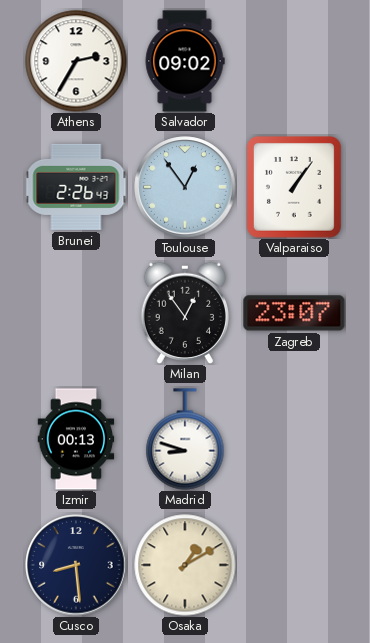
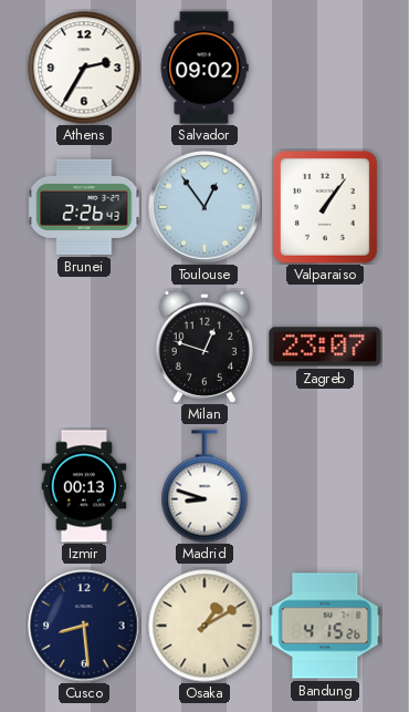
Milan: 12:54 -> 12:48
Bandung: none -> 4:15
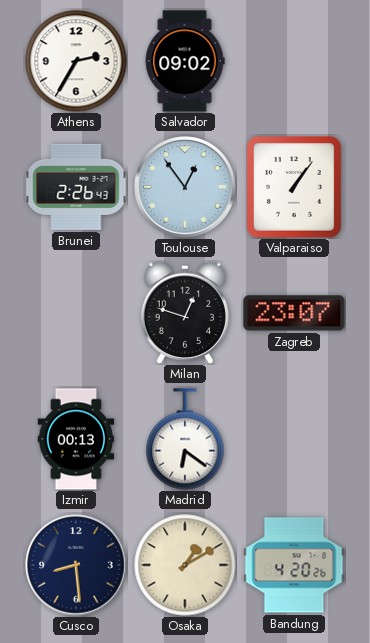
Madrid: 8:48 -> 6:21
Bandung: 4:15 -> 4:20
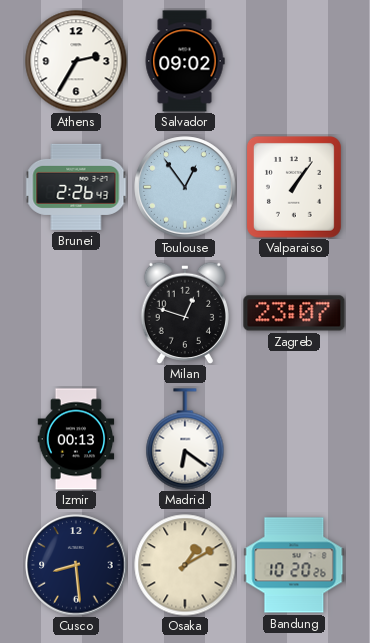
Bandung: 4:20 -> 10:20
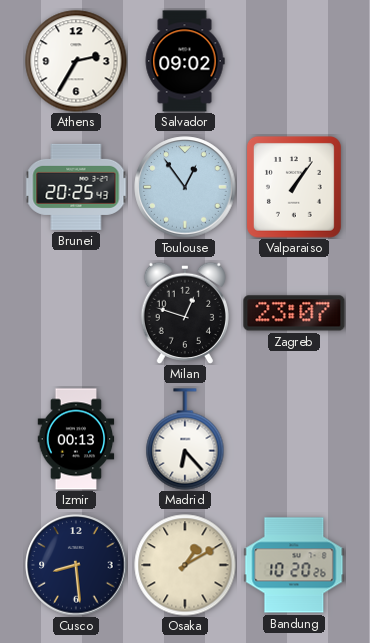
Brunei: 2:26 -> 20:25
Madrid: 6:21 -> 6:23
